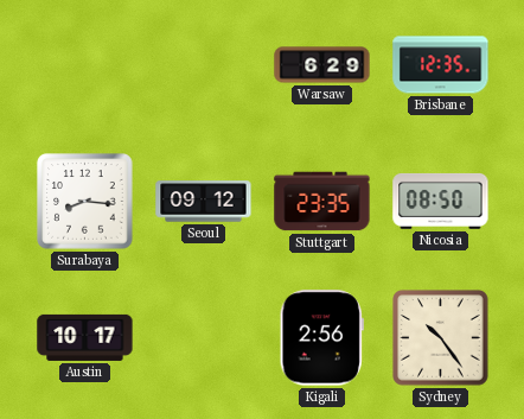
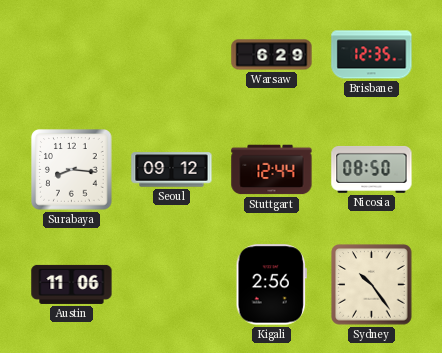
Stuttgart: 23:35 -> 12:44
Austin: 10:17 -> 11:06
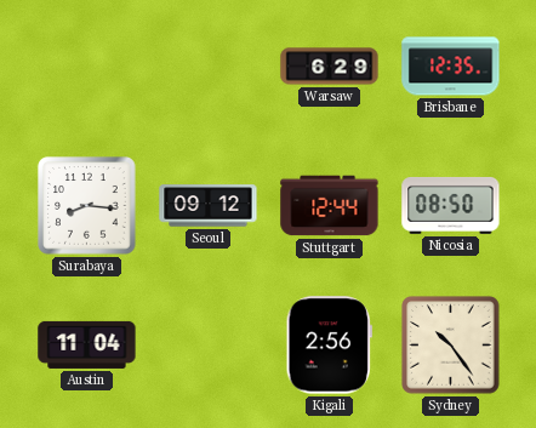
Austin: 11:06 -> 11:04
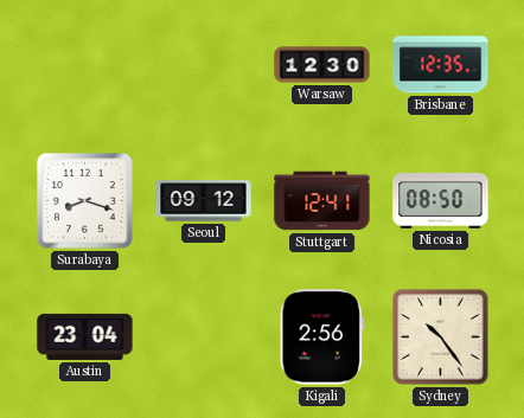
Warsaw: 6:29 -> 12:30
Surabaya: 8:16 -> 8:18
Stuttgart: 12:44 -> 12:41
Austin: 11:04 -> 23:04
